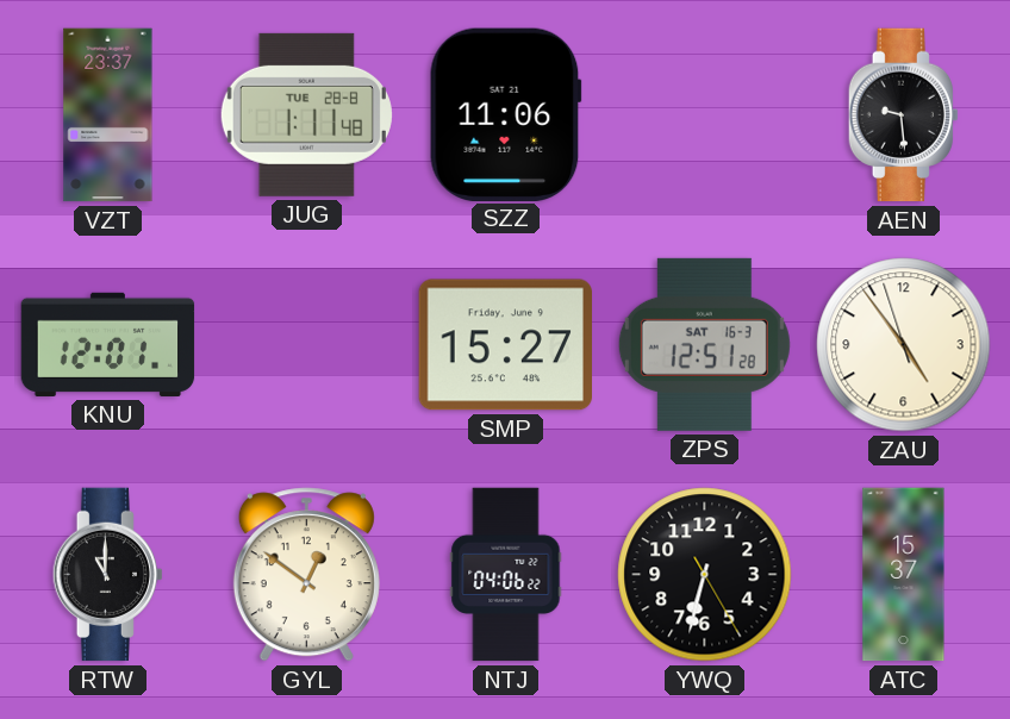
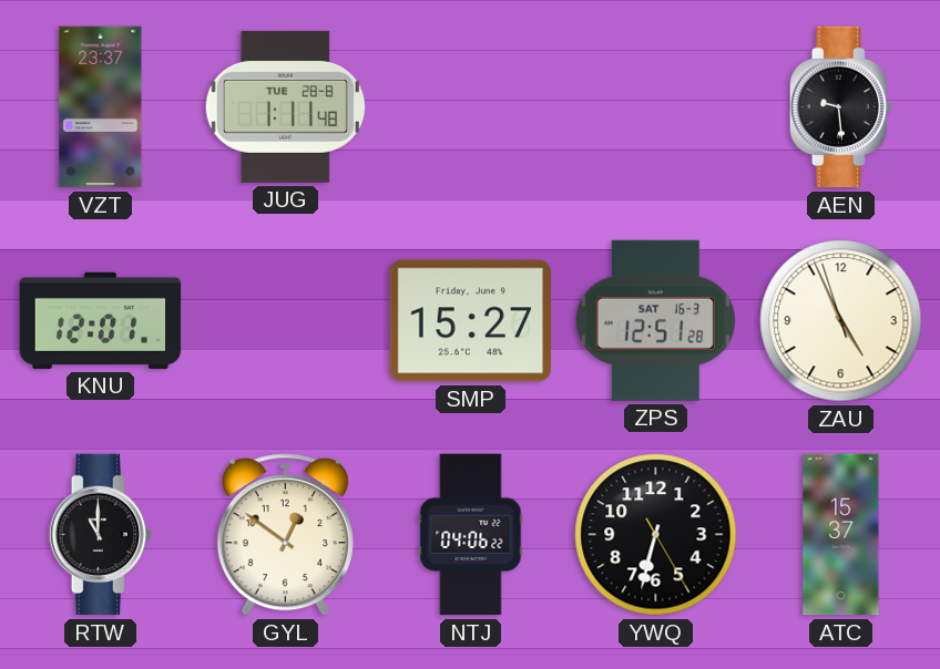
SZZ: 11:06 -> none
ZAU: 4:53 -> 4:55
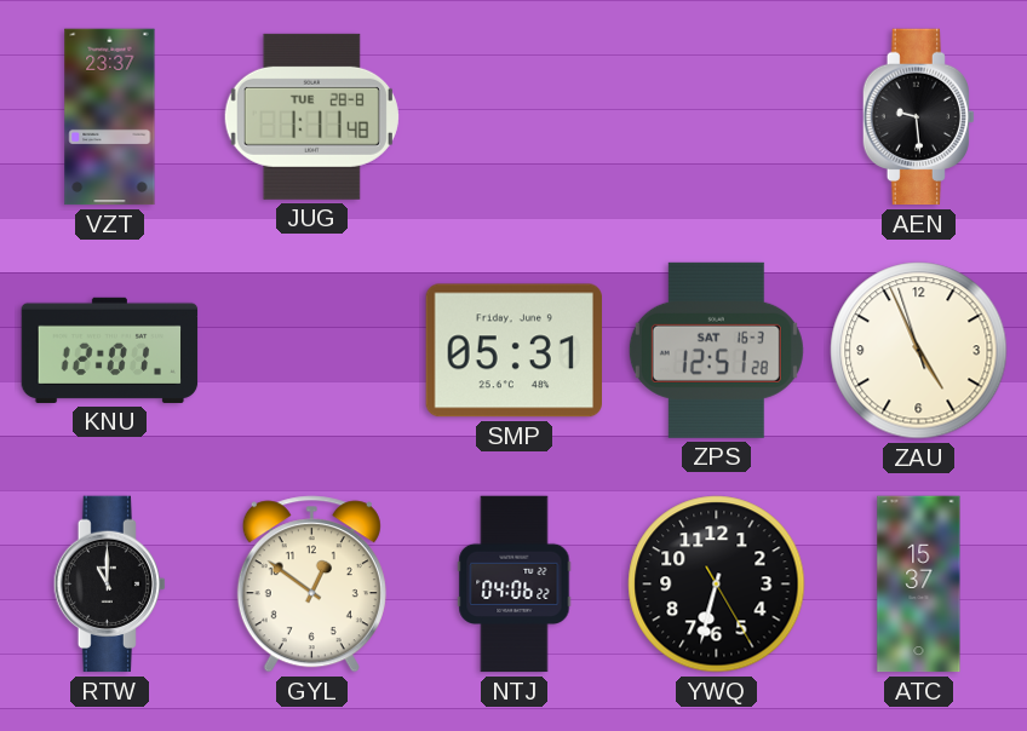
SMP: 15:27 -> 05:31
